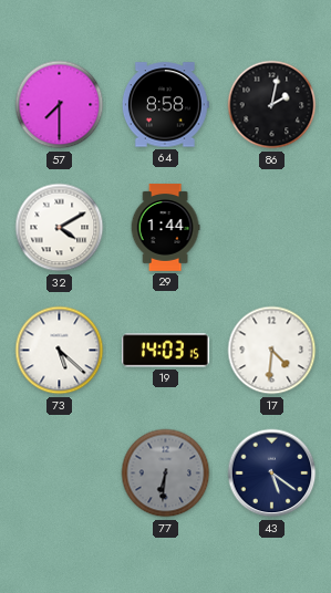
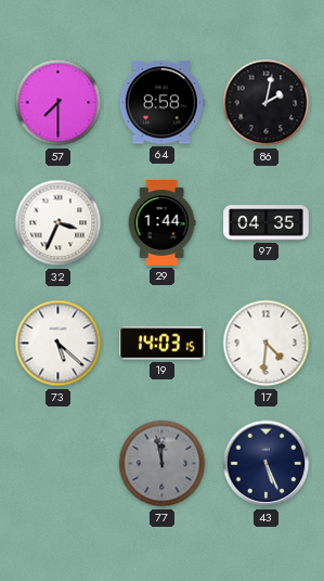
32: 4:10 -> 3:34
97: none -> 04:35
77: 6:31 -> 11:58
43: 5:21 -> 5:26
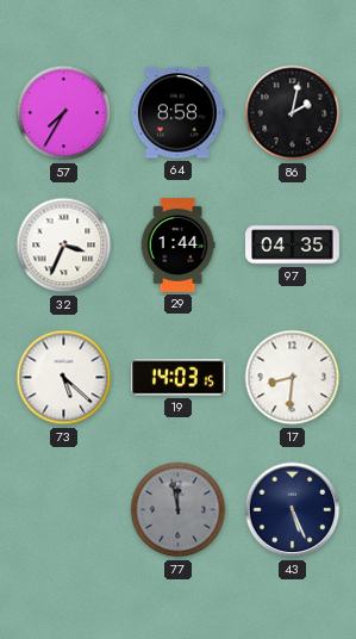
57: 7:30 -> 7:35
17: 4:31 -> 8:31
